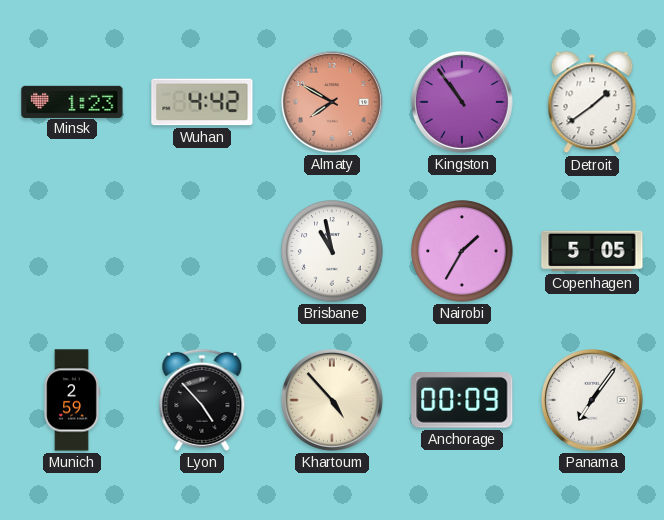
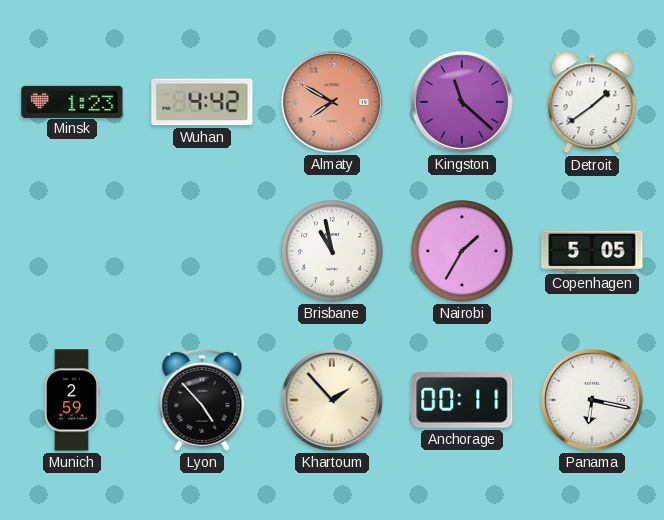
Kingston: 10:54 -> 11:22
Khartoum: 4:53 -> 1:53
Anchorage: 00:09 -> 00:11
Panama: 7:06 -> 6:17
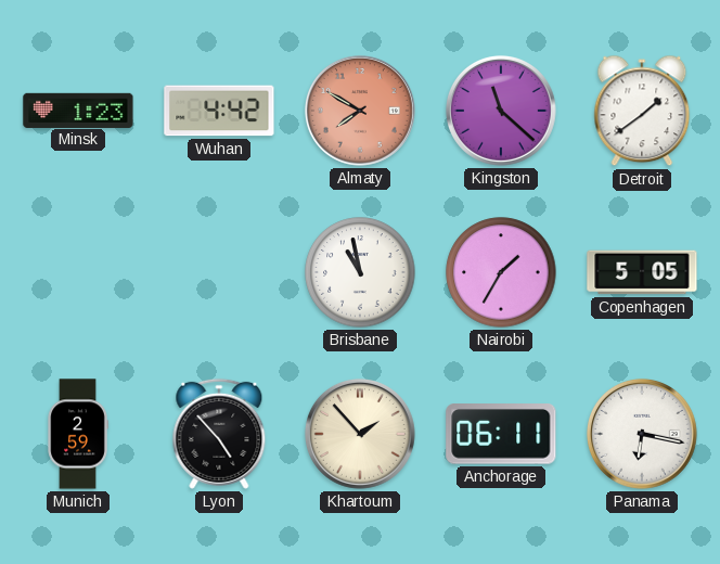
Anchorage: 00:11 -> 06:11
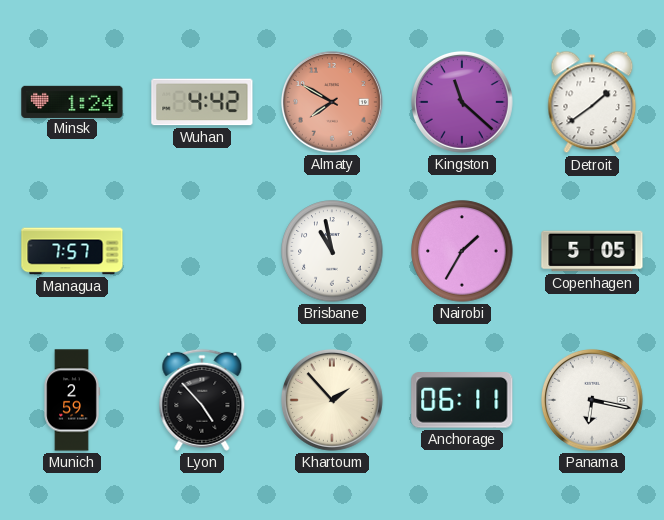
Minsk: 1:23 -> 1:24
Managua: none -> 7:57
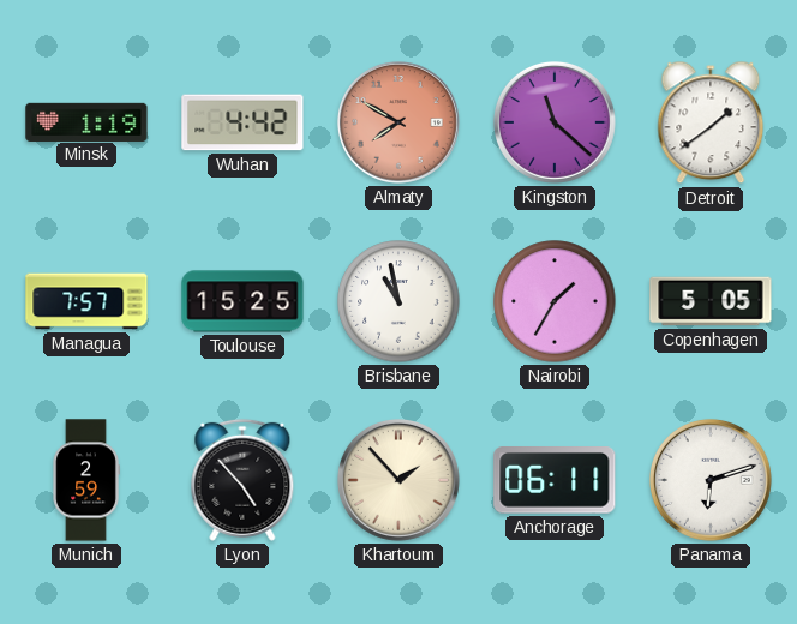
Minsk: 1:24 -> 1:19
Toulouse: none -> 15:25
Panama: 6:17 -> 6:12
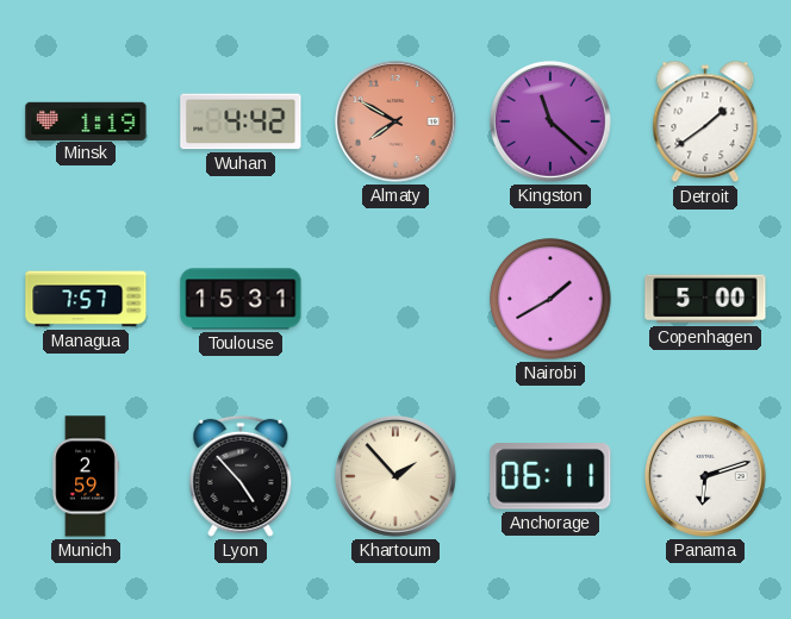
Toulouse: 15:25 -> 15:31
Brisbane: 10:58 -> none
Nairobi: 1:35 -> 1:40
Copenhagen: 5:05 -> 5:00
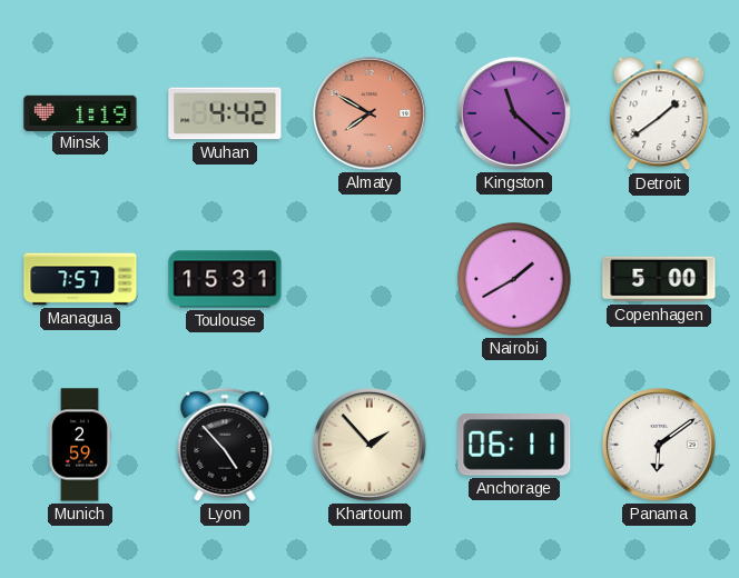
Panama: 6:12 -> 6:09
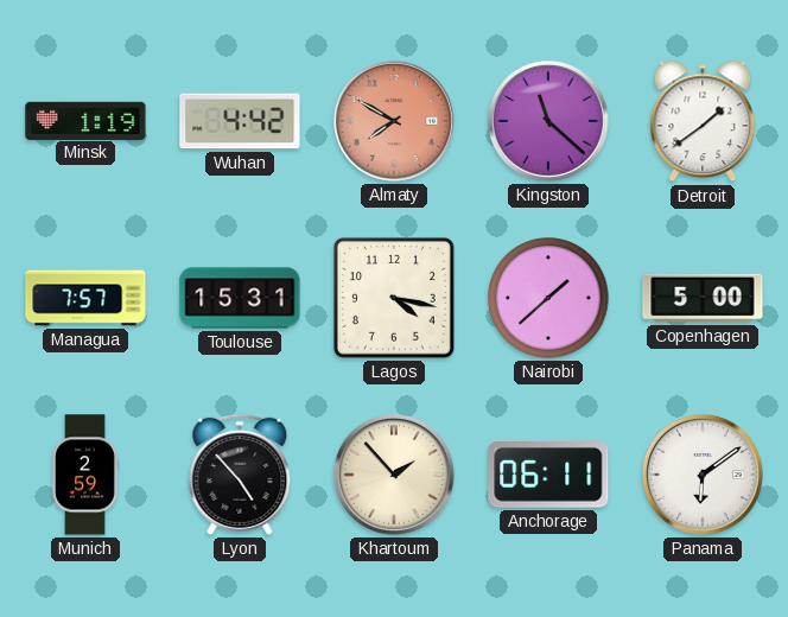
Lagos: none -> 4:17
Nairobi: 1:40 -> 1:38
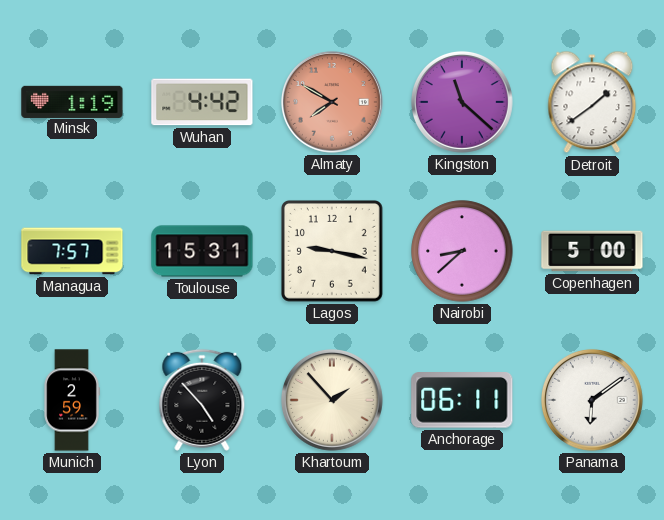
Lagos: 4:17 -> 9:17
Nairobi: 1:38 -> 8:38
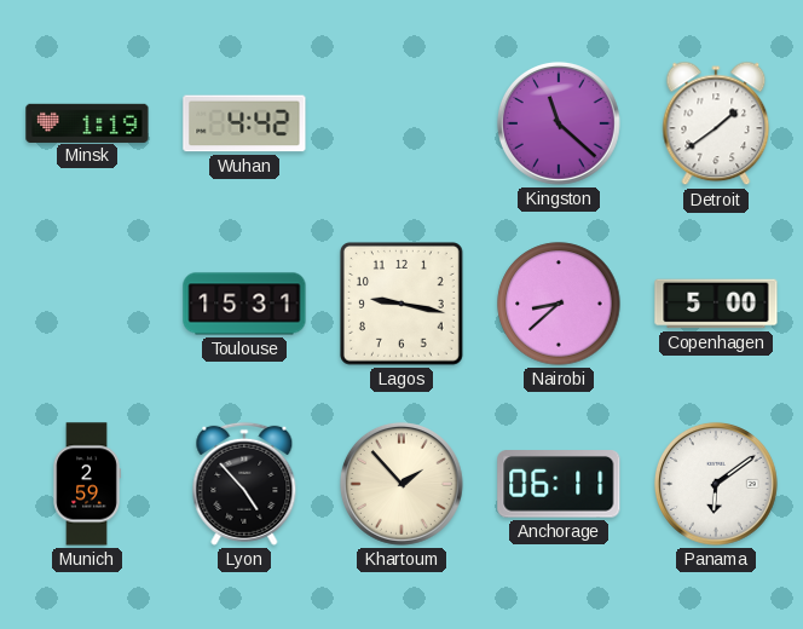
Almaty: 7:50 -> none
Managua: 7:57 -> none
